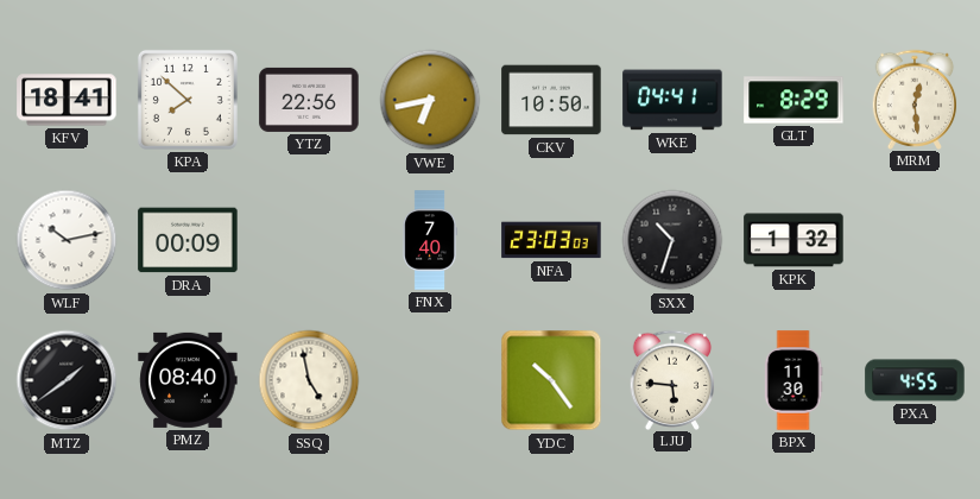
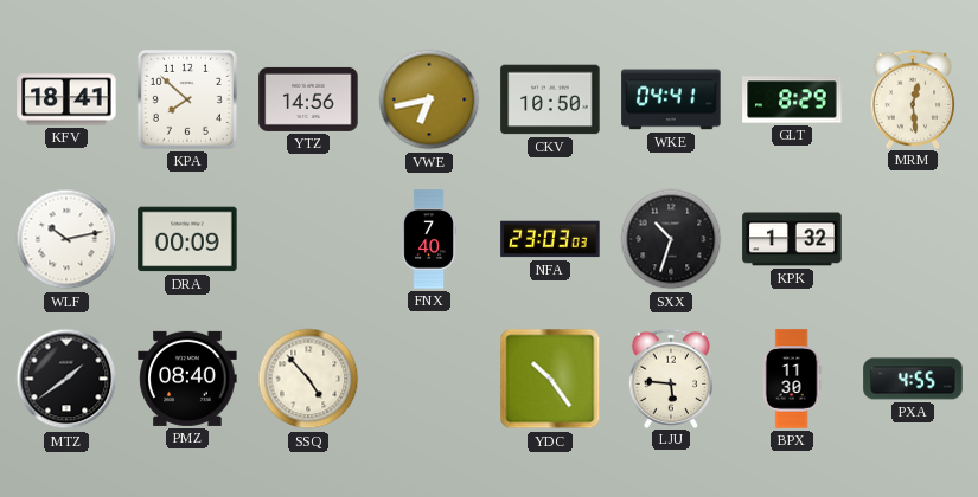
YTZ: 22:56 -> 14:56
SSQ: 4:58 -> 4:53
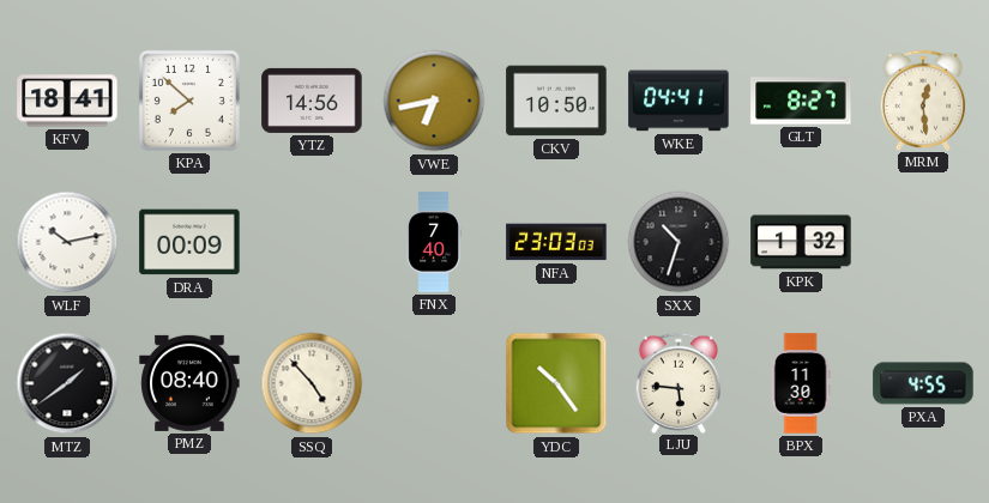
GLT: 8:29 -> 8:27
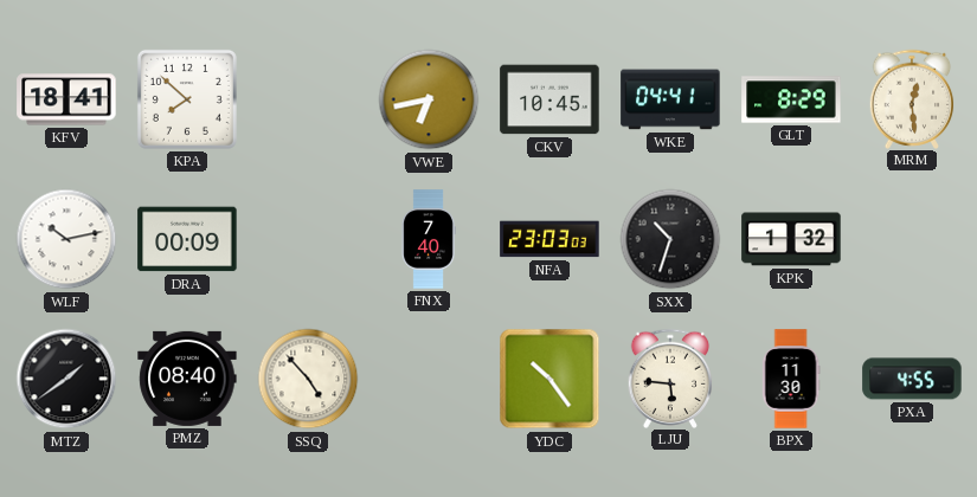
YTZ: 14:56 -> none
CKV: 10:50 -> 10:45
GLT: 8:27 -> 8:29
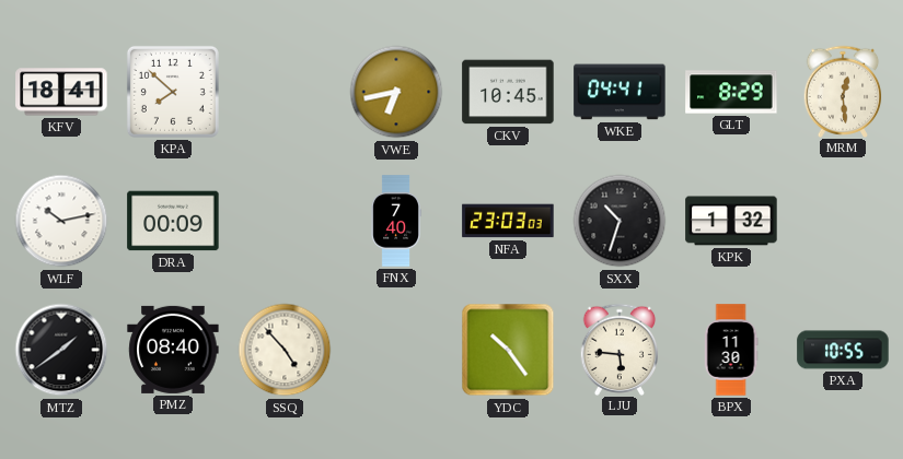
PXA: 4:55 -> 10:55
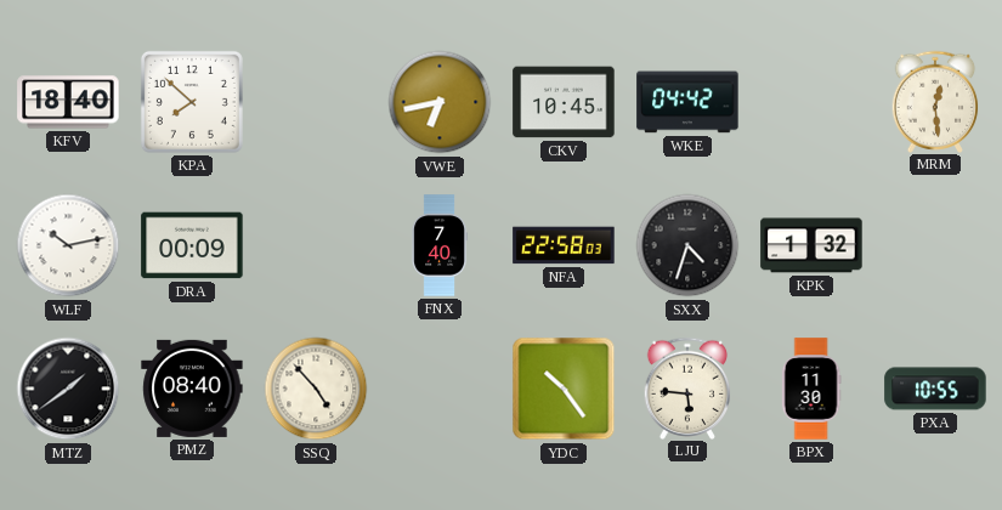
KFV: 18:41 -> 18:40
WKE: 04:41 -> 04:42
GLT: 8:29 -> none
NFA: 23:03 -> 22:58
SXX: 10:33 -> 4:33
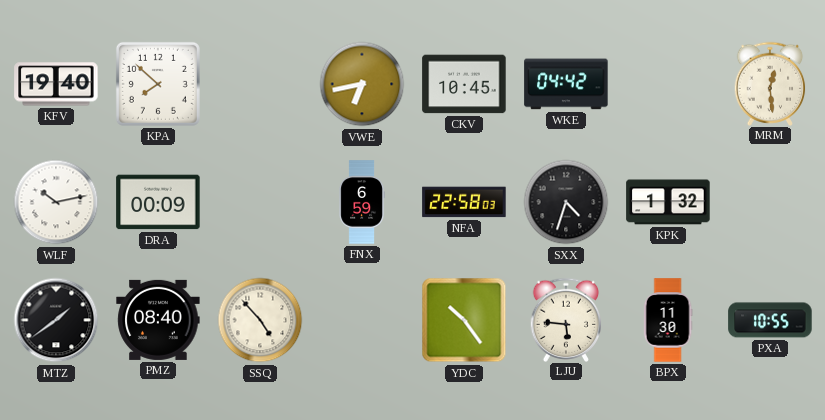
KFV: 18:40 -> 19:40
FNX: 7:40 -> 6:59
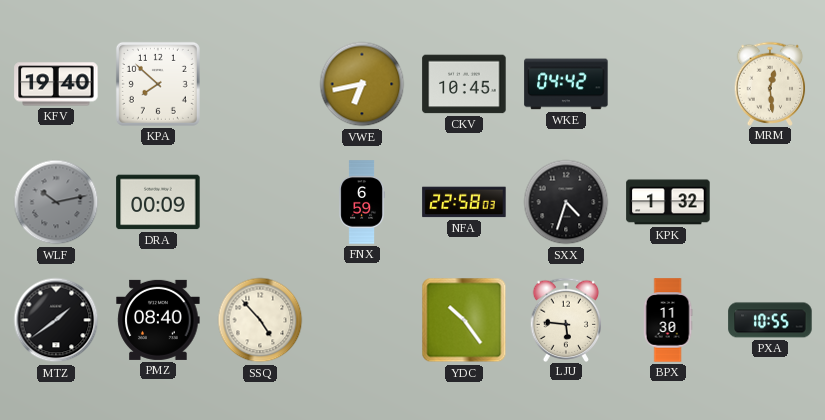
WLF dial: white -> grey
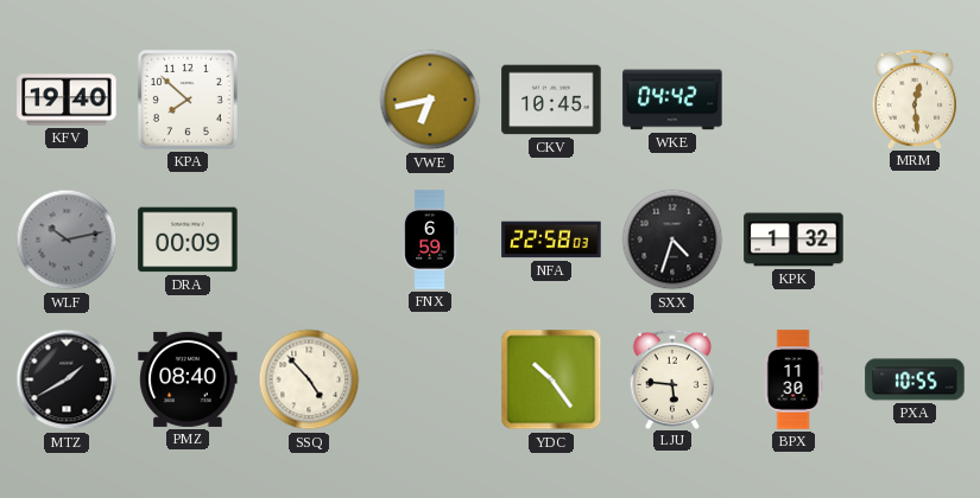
MTZ: 1:39 -> 1:40
